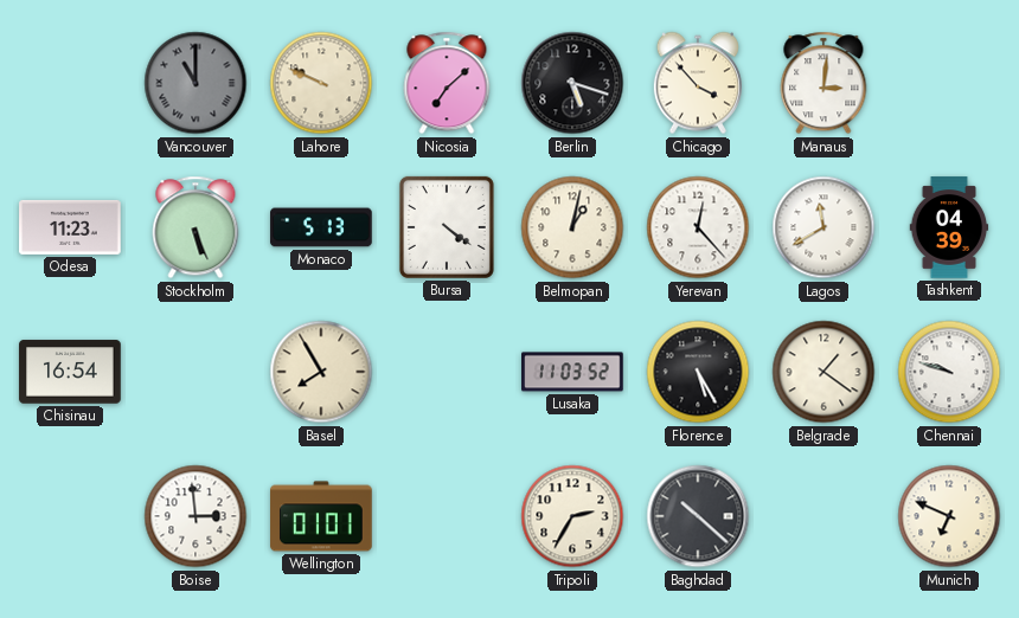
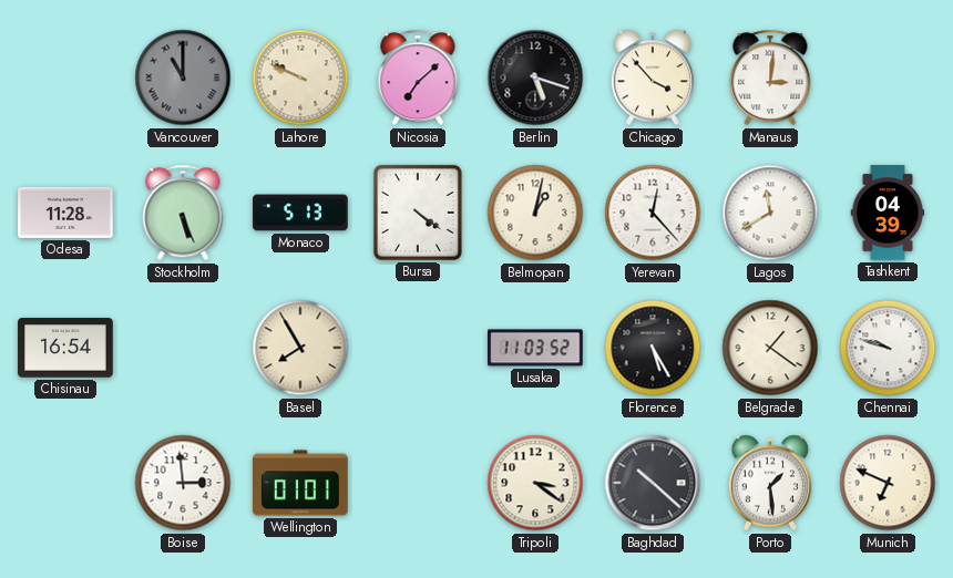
Odesa: 11:23 -> 11:28
Tripoli: 2:35 -> 3:21
Porto: none -> 1:29
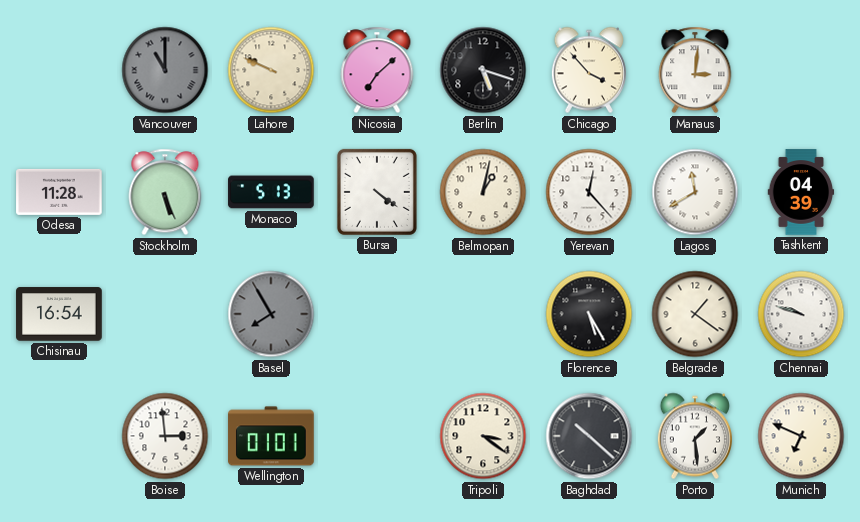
Basel dial: cream -> grey
Lusaka: 11:03 -> none
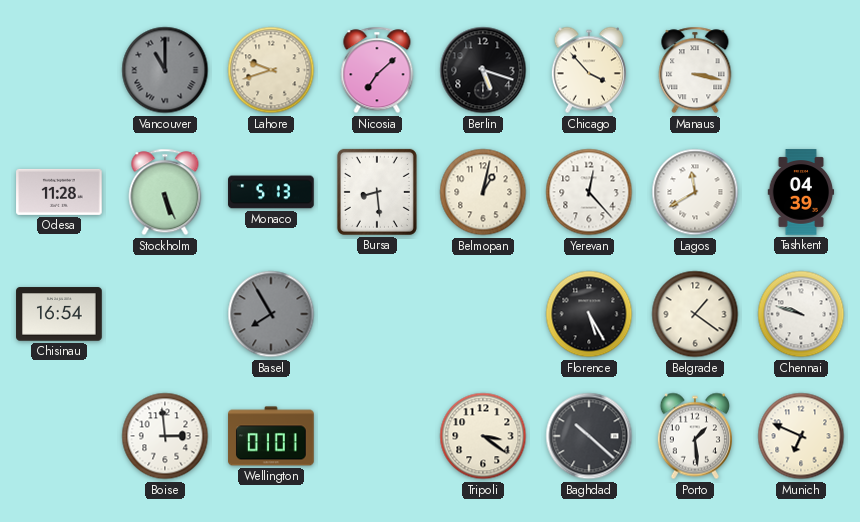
Lahore: 9:49 -> 9:42
Manaus: 3:01 -> 3:17
Bursa: 4:21 -> 8:29
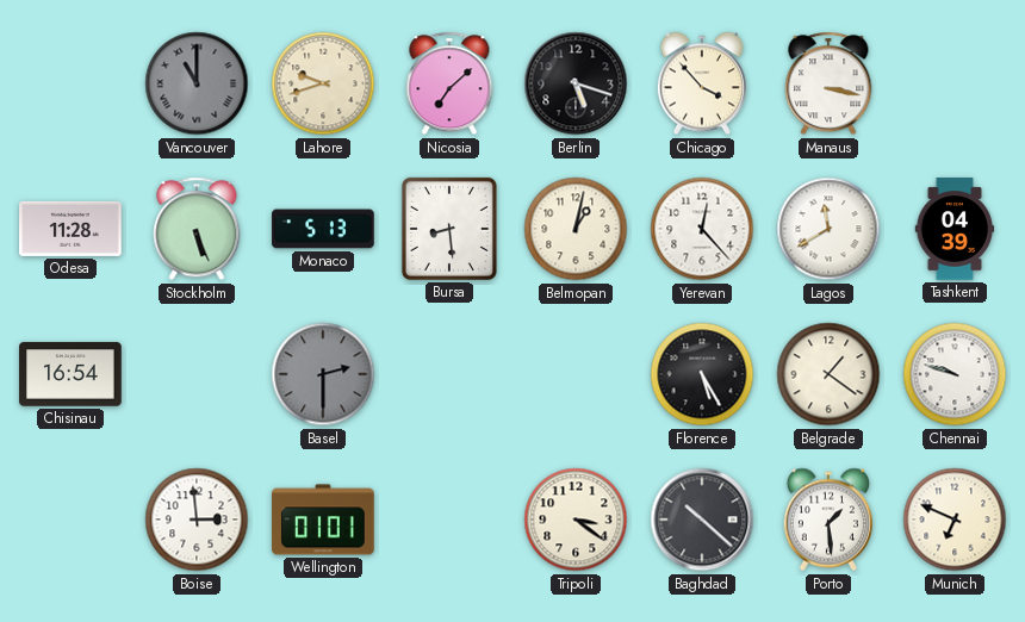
Basel: 7:55 -> 2:30
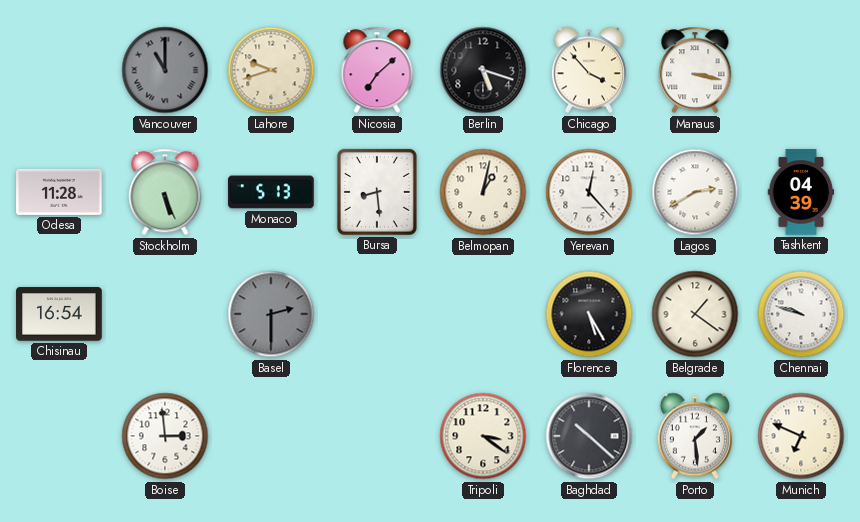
Lagos: 11:40 -> 2:40
Wellington: 01:01 -> none
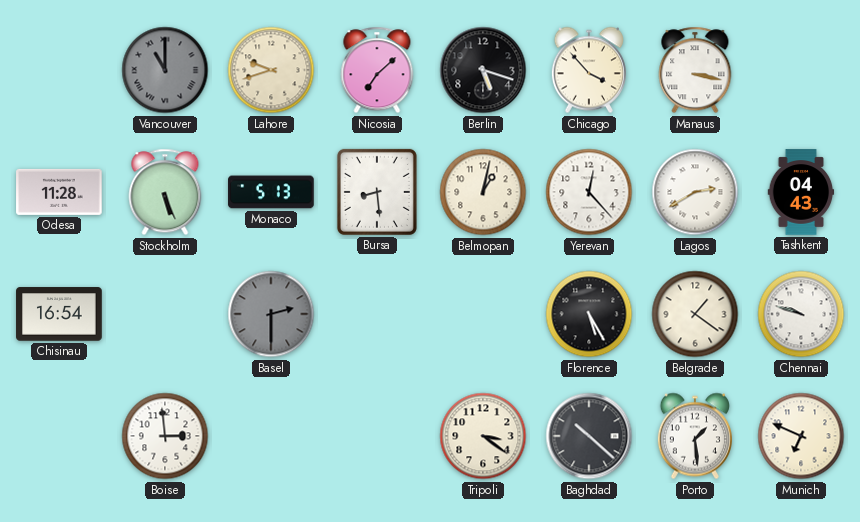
Tashkent: 04:39 -> 04:43
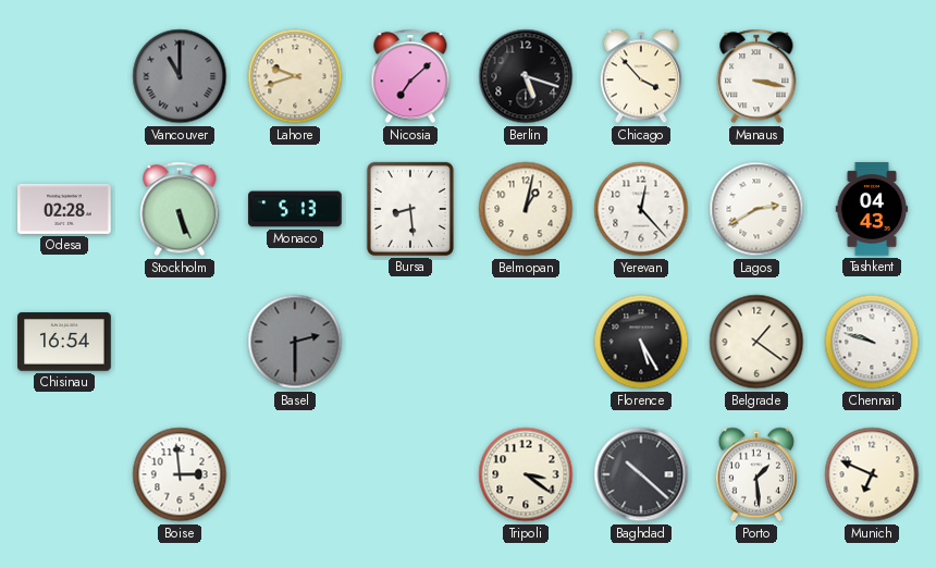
Odesa: 11:28 -> 02:28
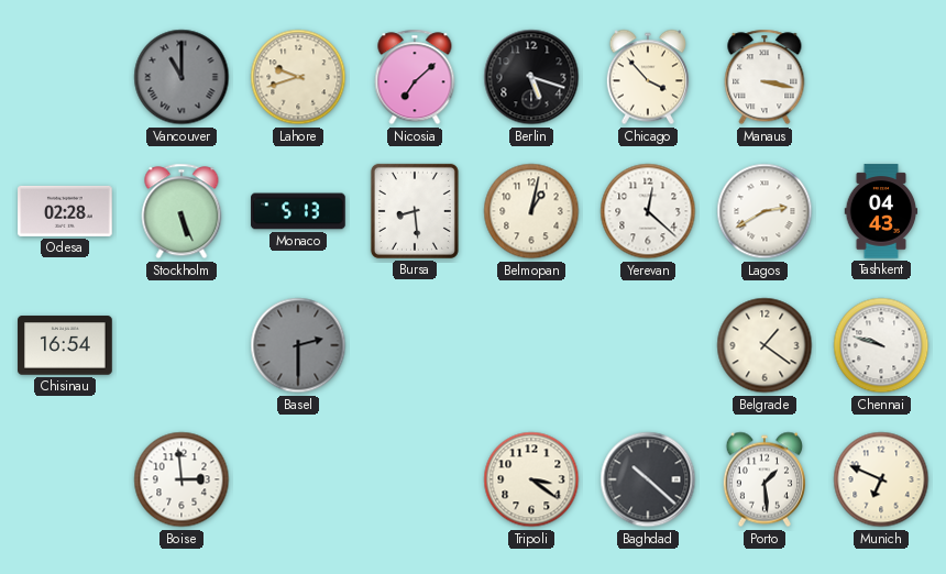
Yerevan: 12:23 -> 12:22
Florence: 5:25 -> none
